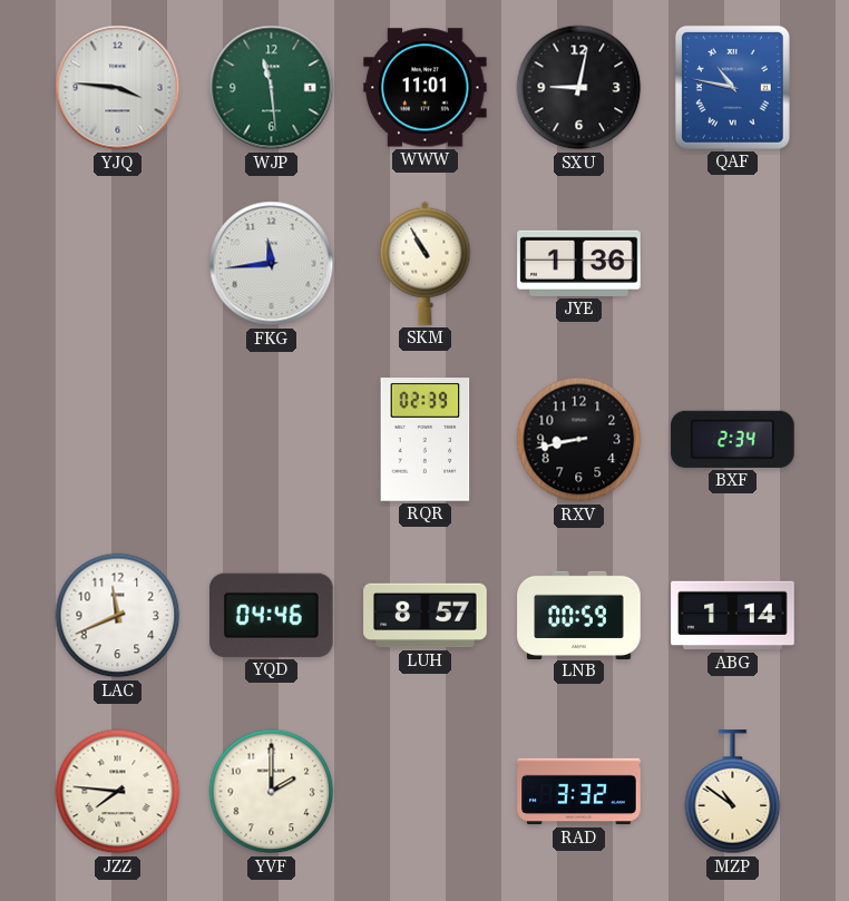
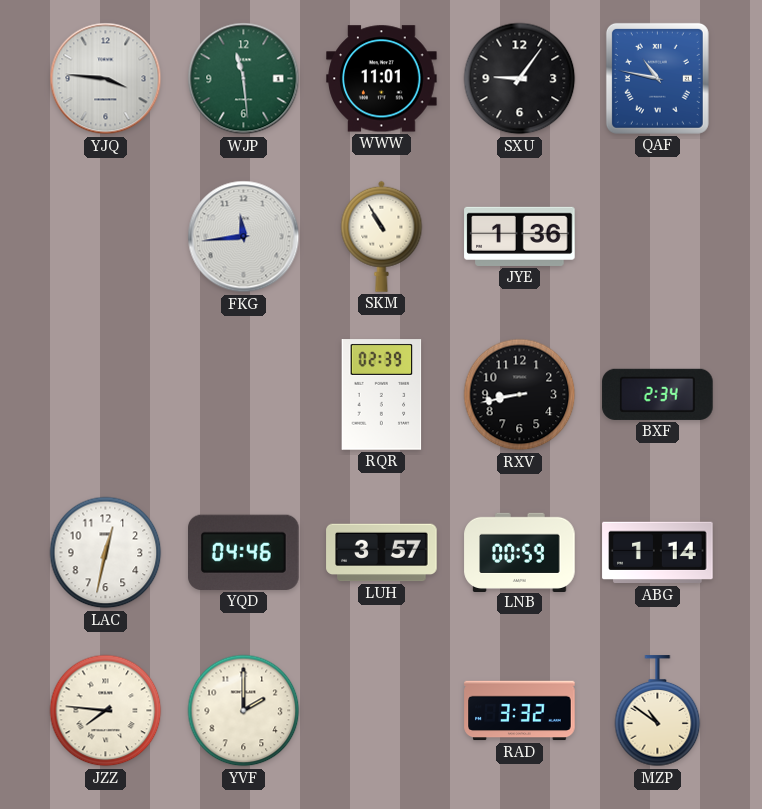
SXU: 9:02 -> 9:06
LAC: 11:41 -> 12:32
LUH: 8:57 -> 3:57
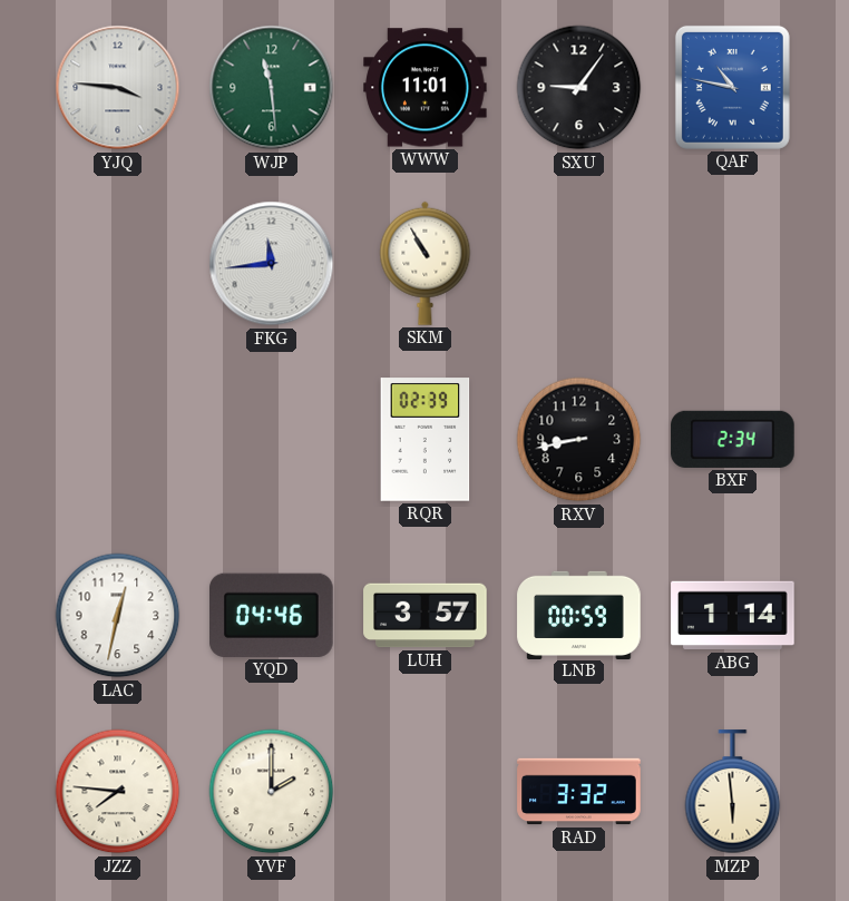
JYE: 1:36 -> none
MZP: 10:51 -> 5:59
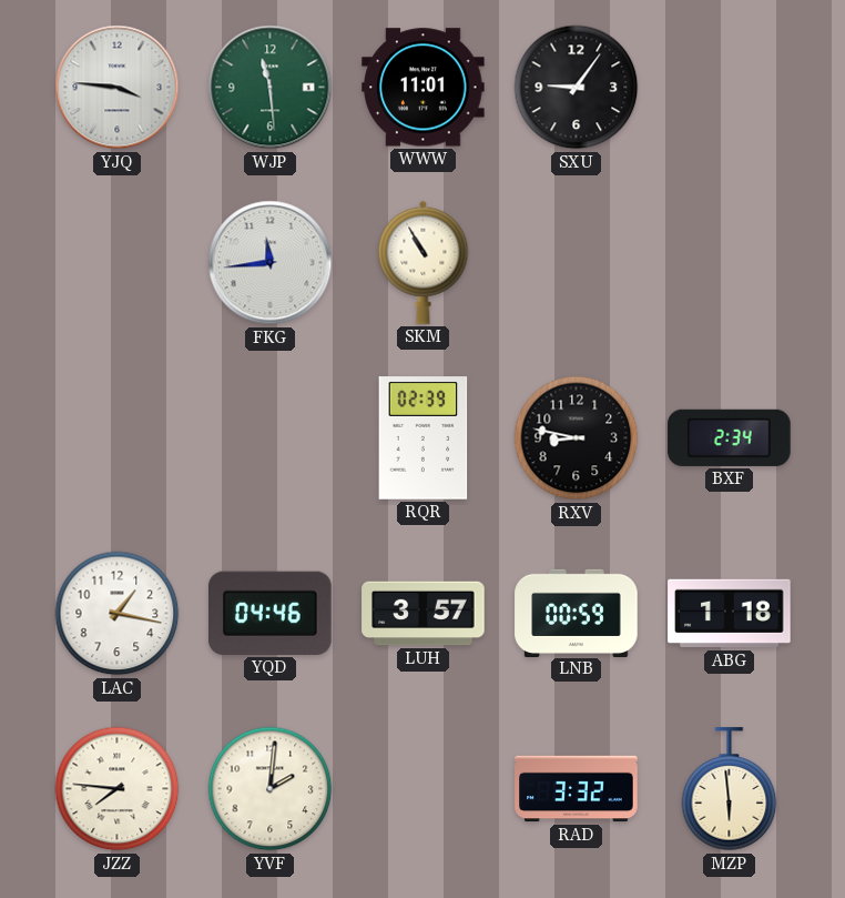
QAF: 10:47 -> none
RXV: 8:43 -> 8:47
LAC: 12:32 -> 1:17
ABG: 1:14 -> 1:18
YVF: 2:00 -> 2:01
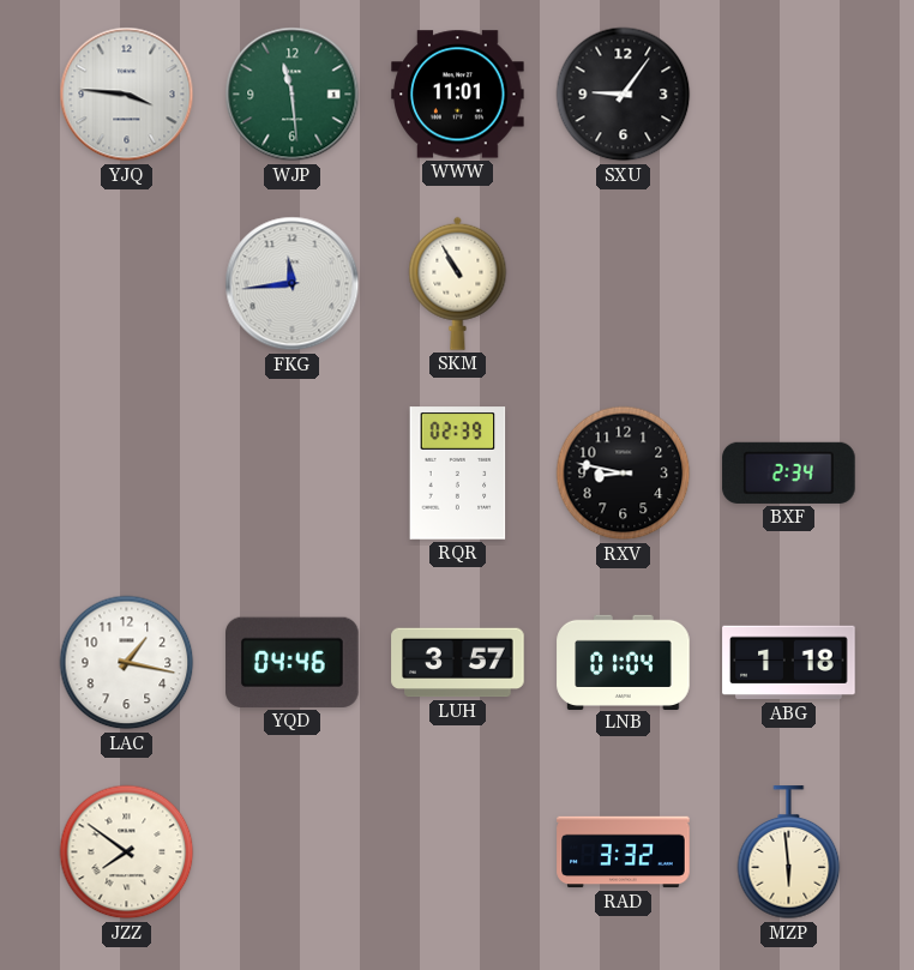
LNB: 00:59 -> 01:04
JZZ: 7:46 -> 7:51
YVF: 2:01 -> none
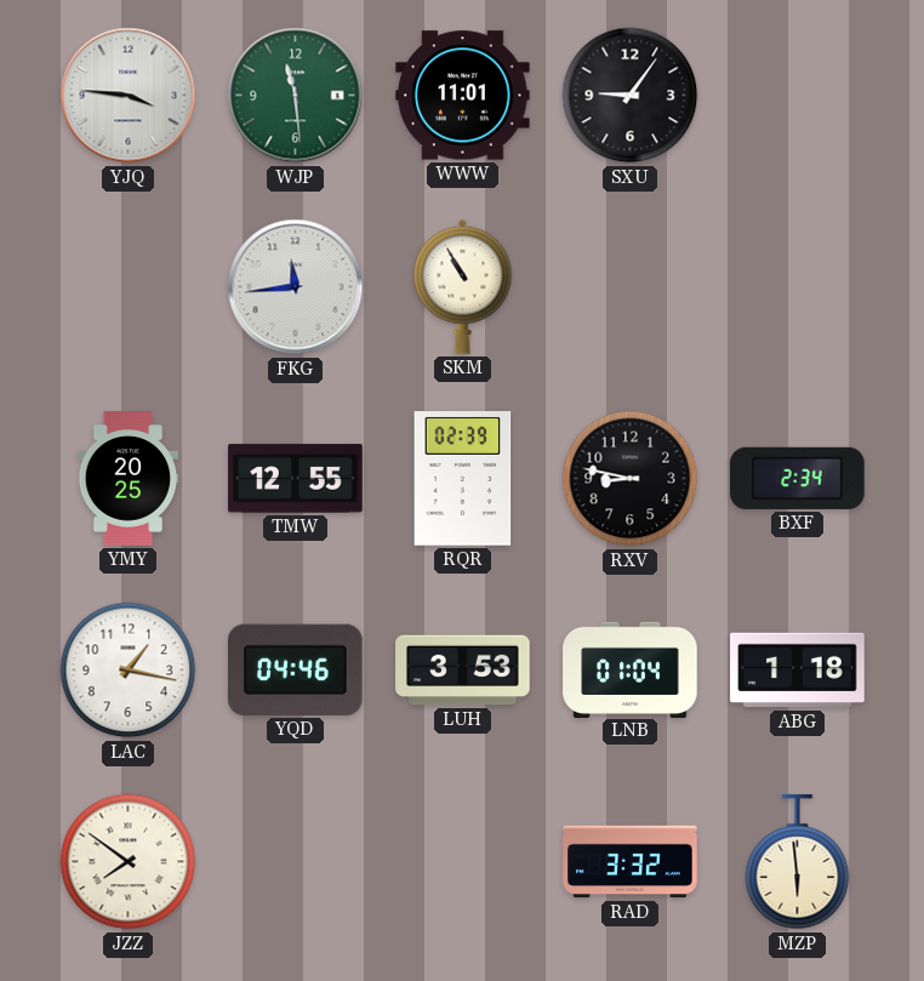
YMY: none -> 20:25
TMW: none -> 12:55
LUH: 3:57 -> 3:53
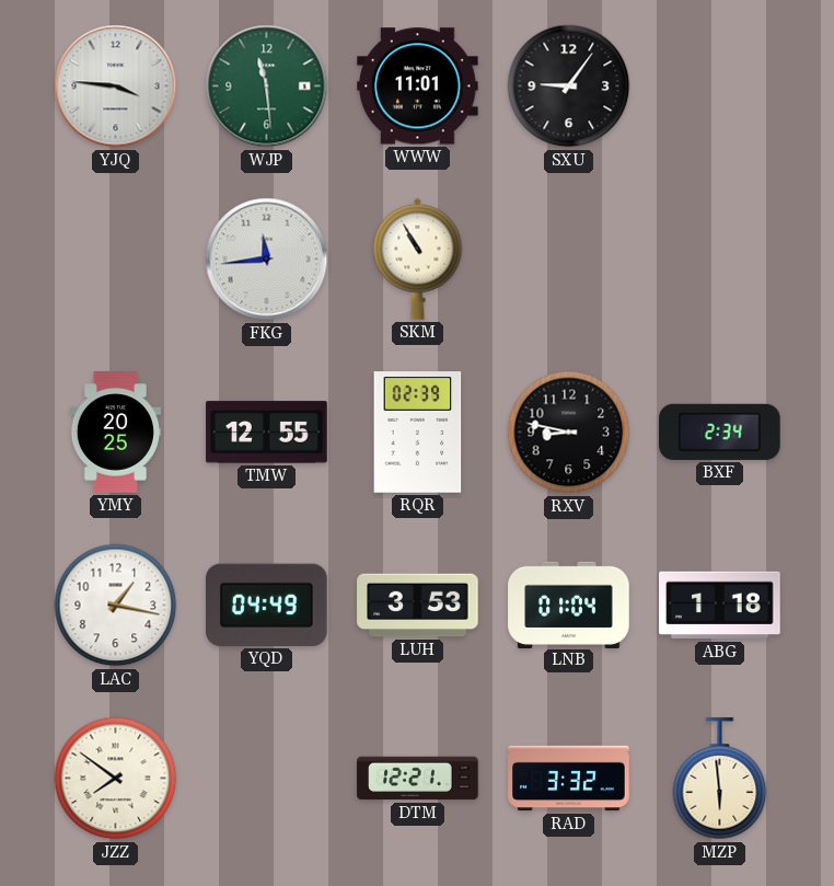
YQD: 04:46 -> 04:49
DTM: none -> 12:21
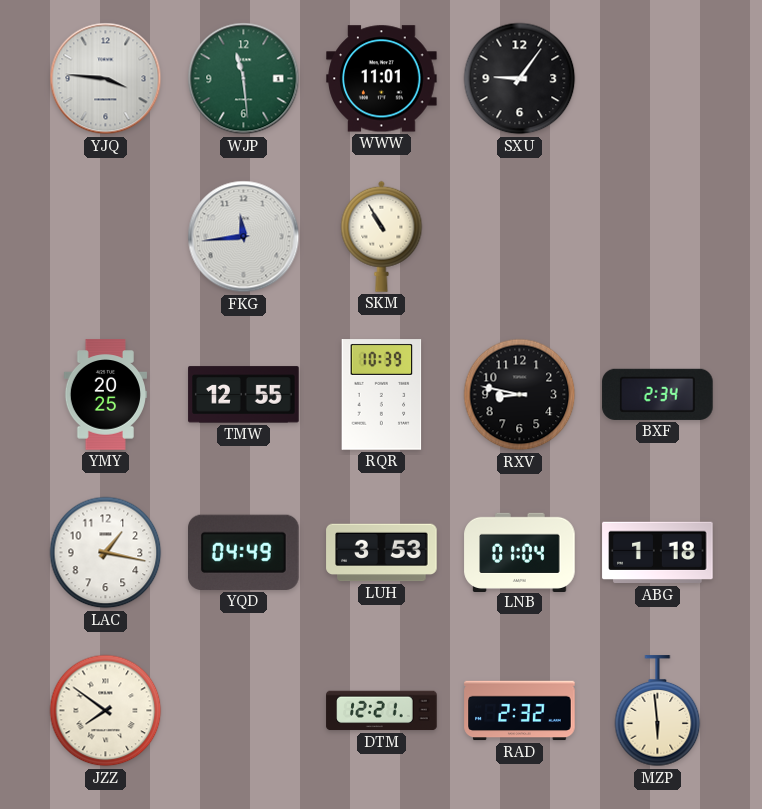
RQR: 02:39 -> 10:39
RAD: 3:32 -> 2:32
